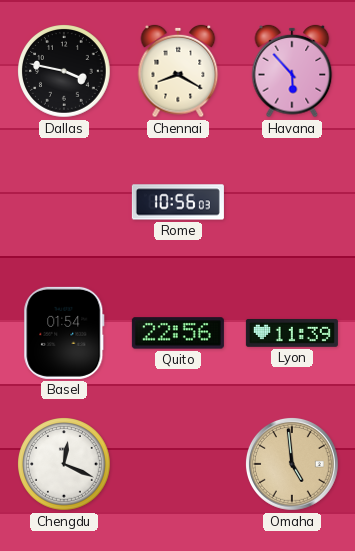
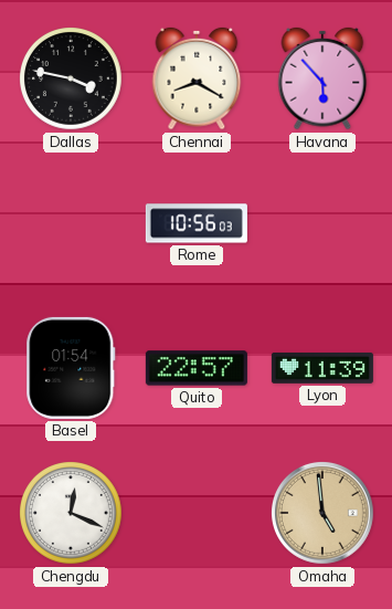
Quito: 22:56 -> 22:57
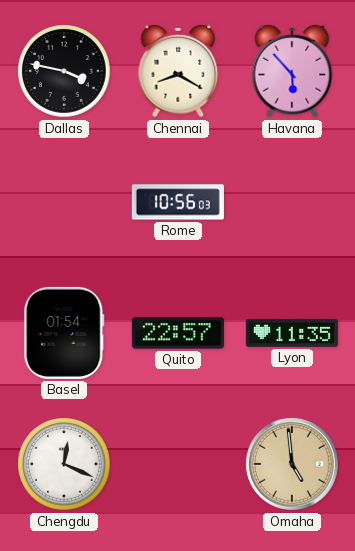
Lyon: 11:39 -> 11:35
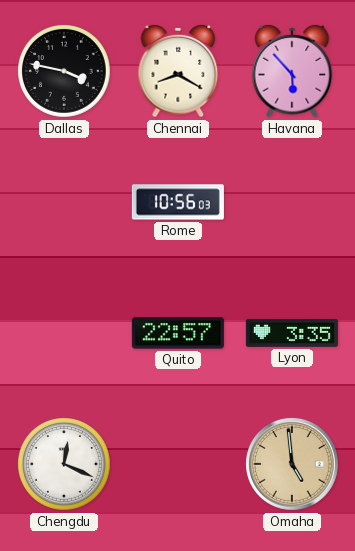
Basel: 01:54 -> none
Lyon: 11:35 -> 3:35
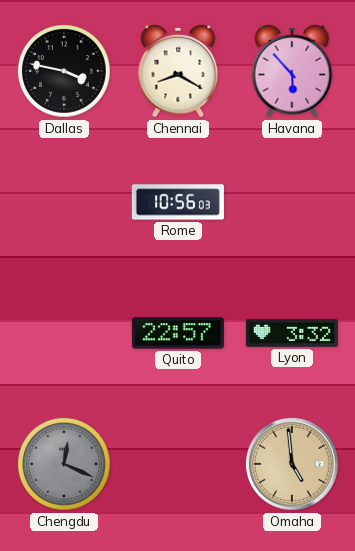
Lyon: 3:35 -> 3:32
Chengdu dial: white -> grey
